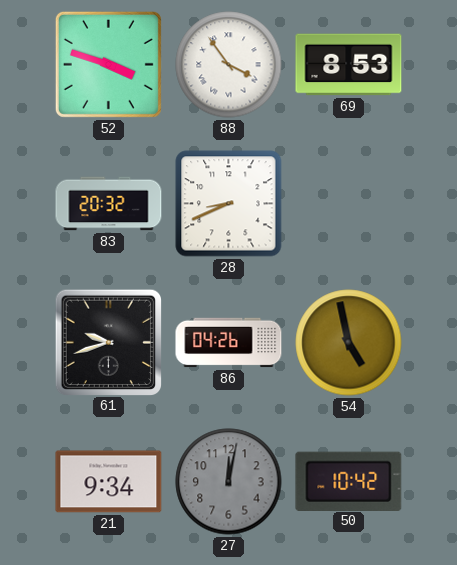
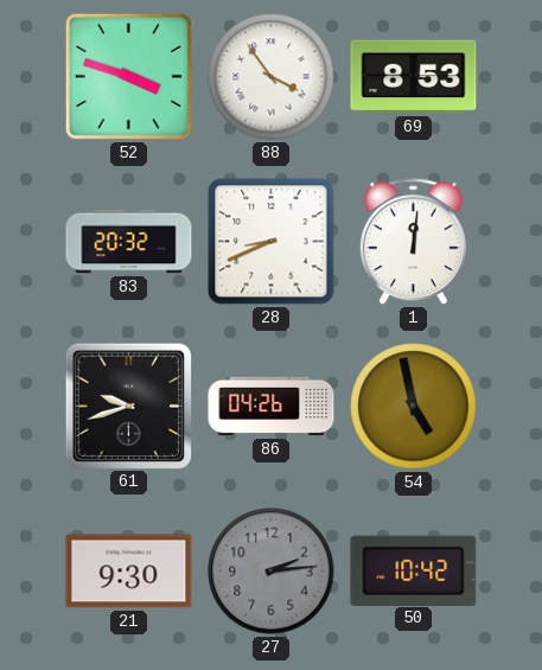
1: none -> 12:01
21: 9:34 -> 9:30
27: 12:02 -> 2:14
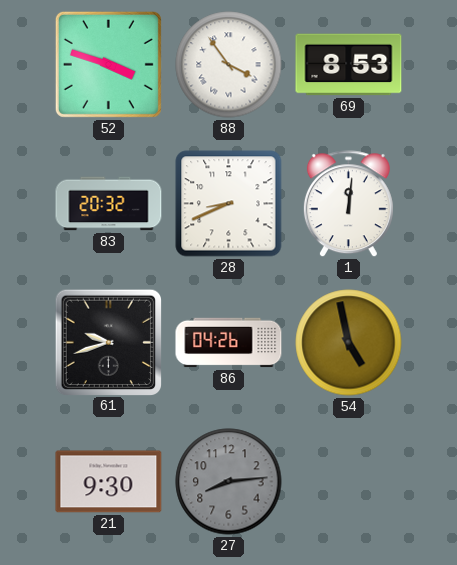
27: 2:14 -> 8:14
50: 10:42 -> none
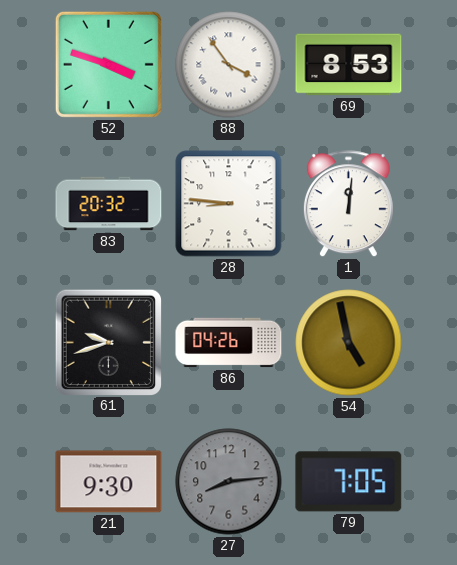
28: 8:41 -> 8:46
79: none -> 7:05
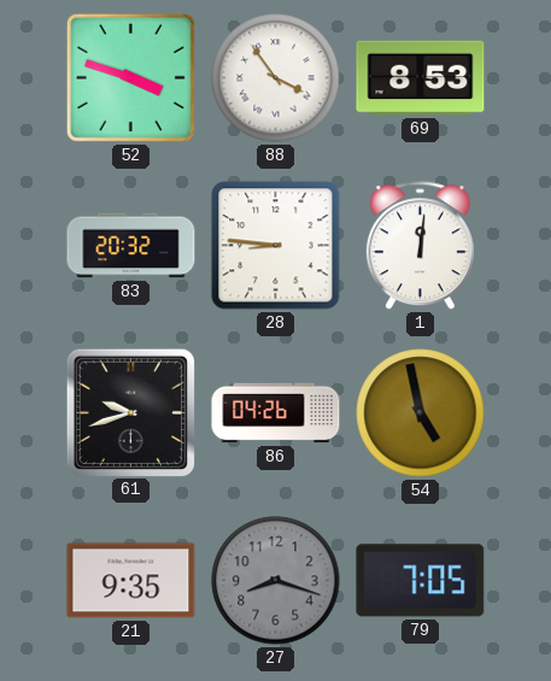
21: 9:30 -> 9:35
27: 8:14 -> 8:18
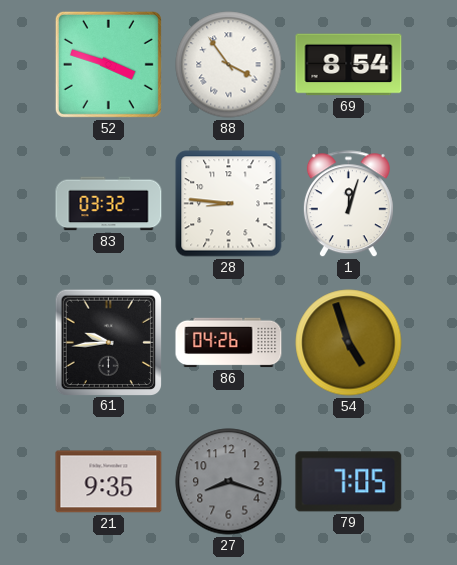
69: 8:53 -> 8:54
83: 20:32 -> 03:32
1: 12:01 -> 12:03
61: 9:42 -> 9:44
54: 4:58 -> 4:57
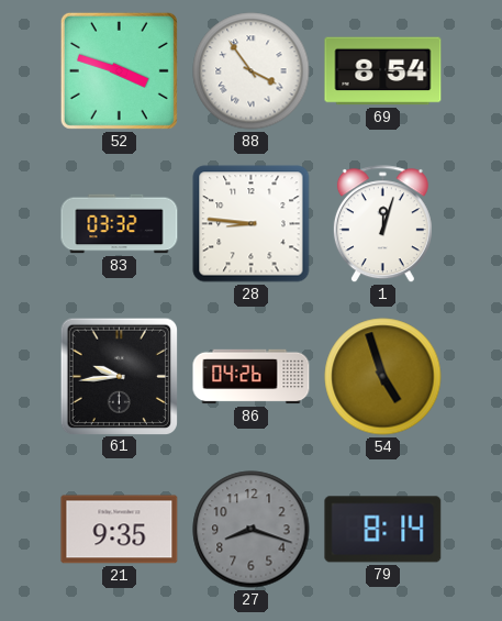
79: 7:05 -> 8:14
